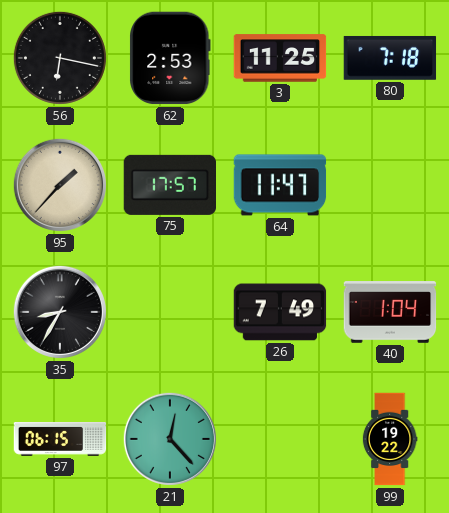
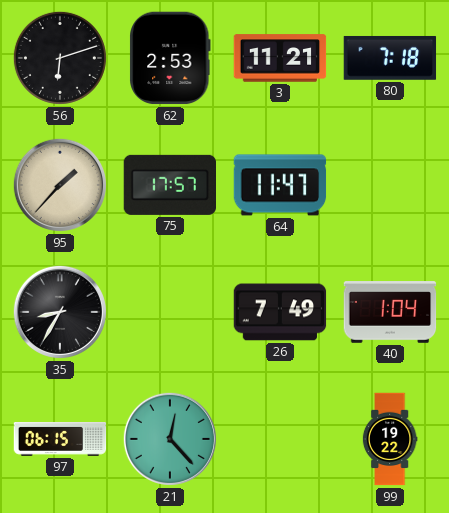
56: 6:17 -> 6:12
3: 11:25 -> 11:21
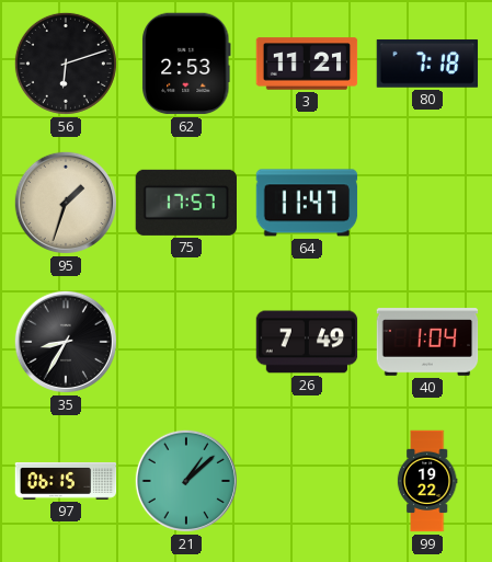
95: 1:37 -> 1:33
21: 12:23 -> 1:08
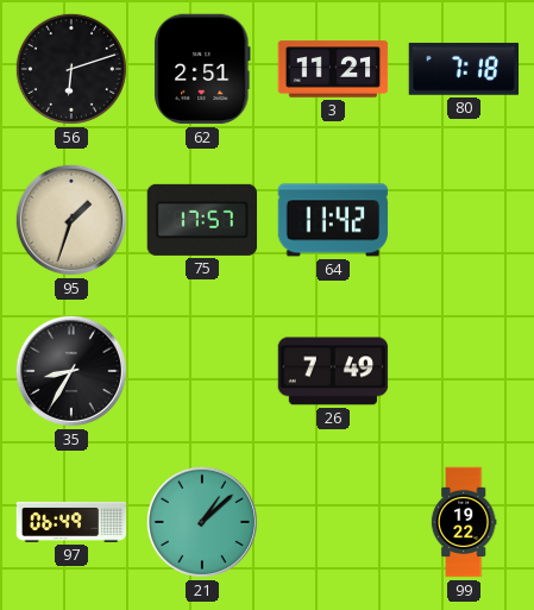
62: 2:53 -> 2:51
64: 11:47 -> 11:42
40: 1:04 -> none
97: 06:15 -> 06:49
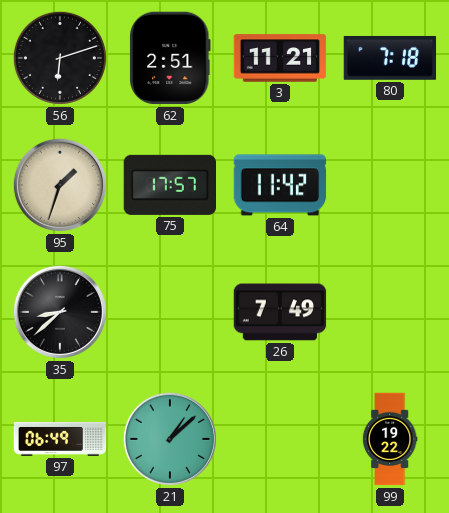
35: 8:35 -> 8:38
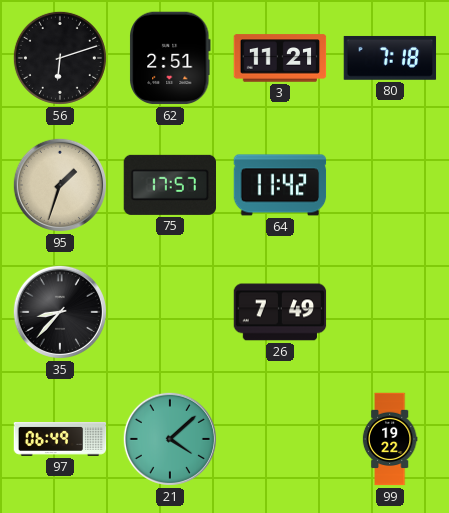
35: 8:38 -> 8:37
21: 1:08 -> 4:08
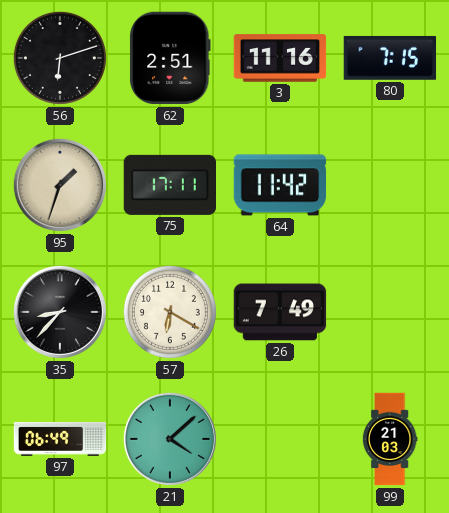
3: 11:21 -> 11:16
80: 7:18 -> 7:15
75: 17:57 -> 17:11
57: none -> 6:20
99: 19:22 -> 21:03
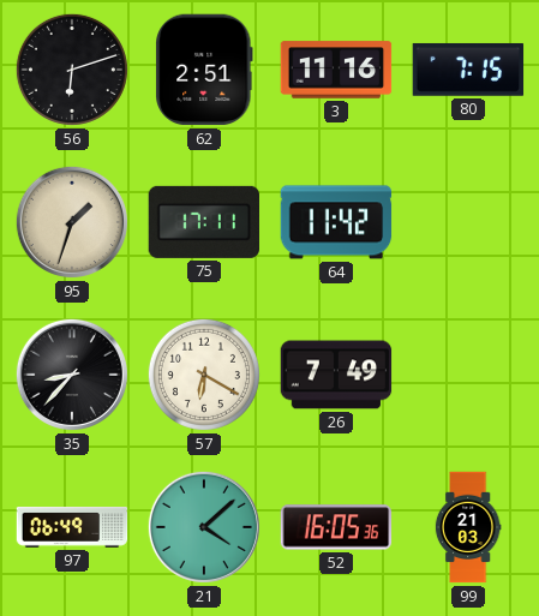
52: none -> 16:05
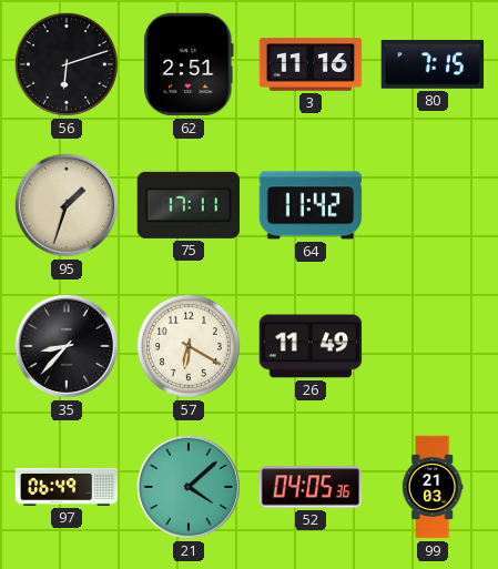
26: 7:49 -> 11:49
52: 16:05 -> 04:05
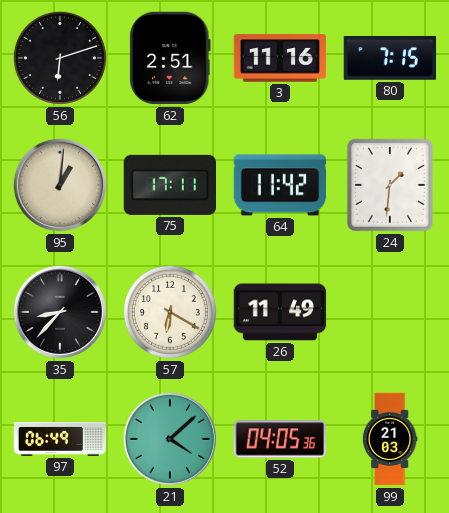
95: 1:33 -> 1:01
24: none -> 1:31
